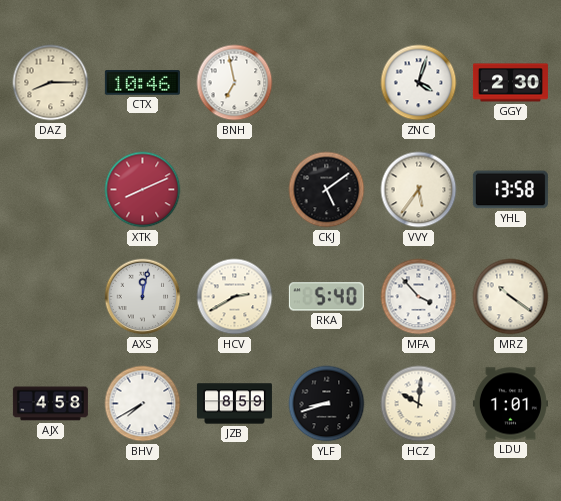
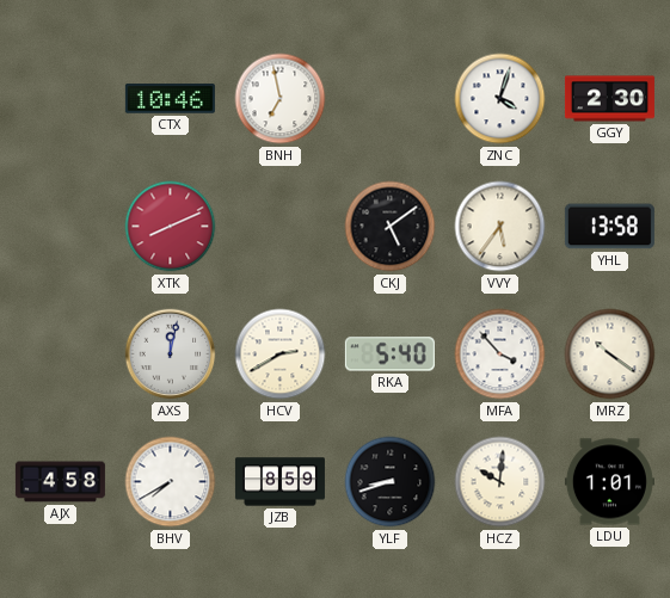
DAZ: 8:15 -> none
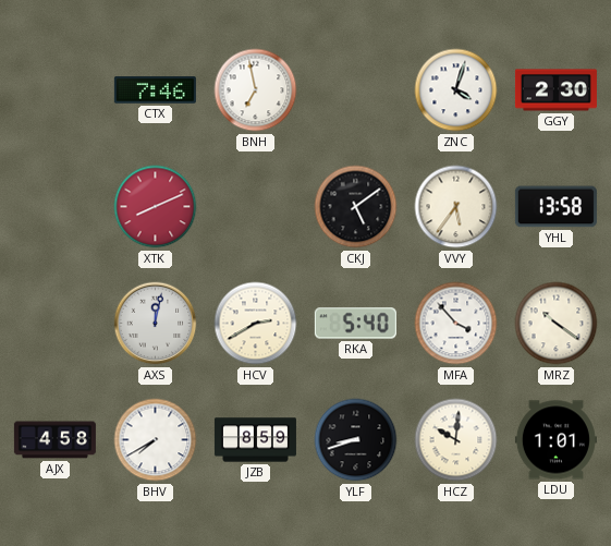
CTX: 10:46 -> 7:46
